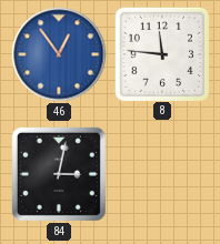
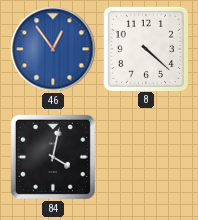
8: 11:46 -> 4:22
84: 3:02 -> 4:02
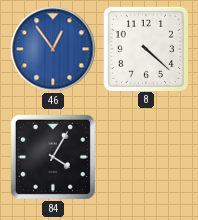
84: 4:02 -> 4:05
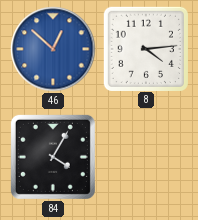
46: 12:54 -> 12:52
8: 4:22 -> 4:14
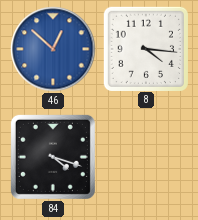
8: 4:14 -> 4:16
84: 4:05 -> 4:18
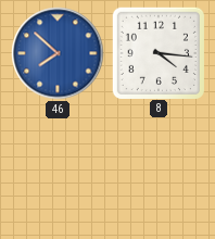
46: 12:52 -> 7:52
84: 4:18 -> none
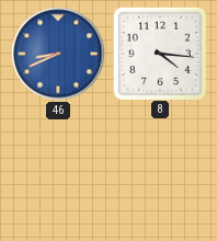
46: 7:52 -> 8:41
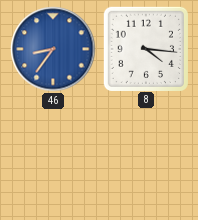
46: 8:41 -> 8:36
